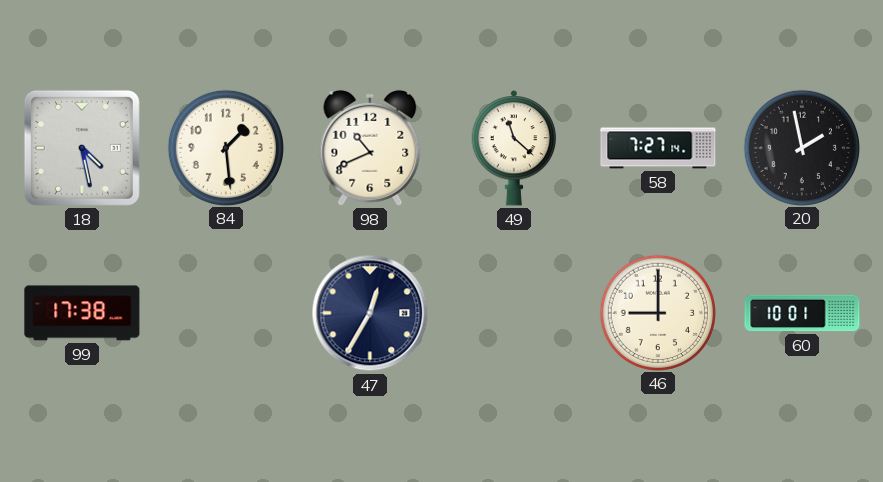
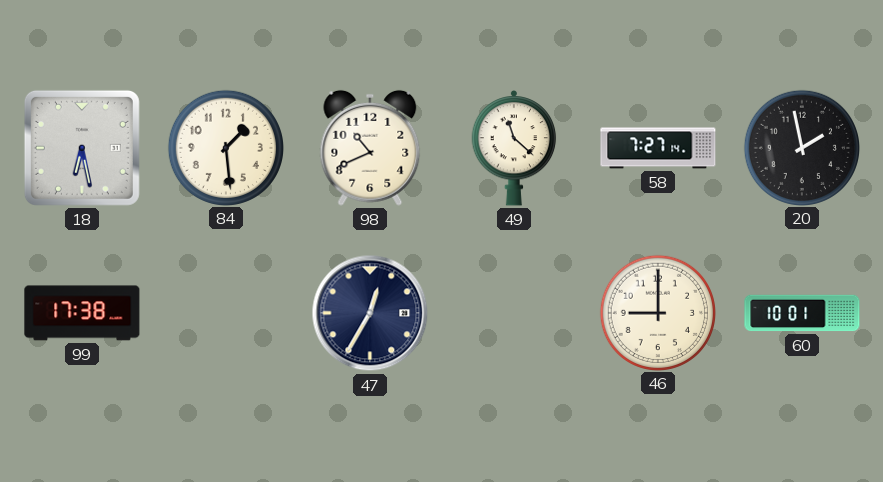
18: 4:28 -> 6:28
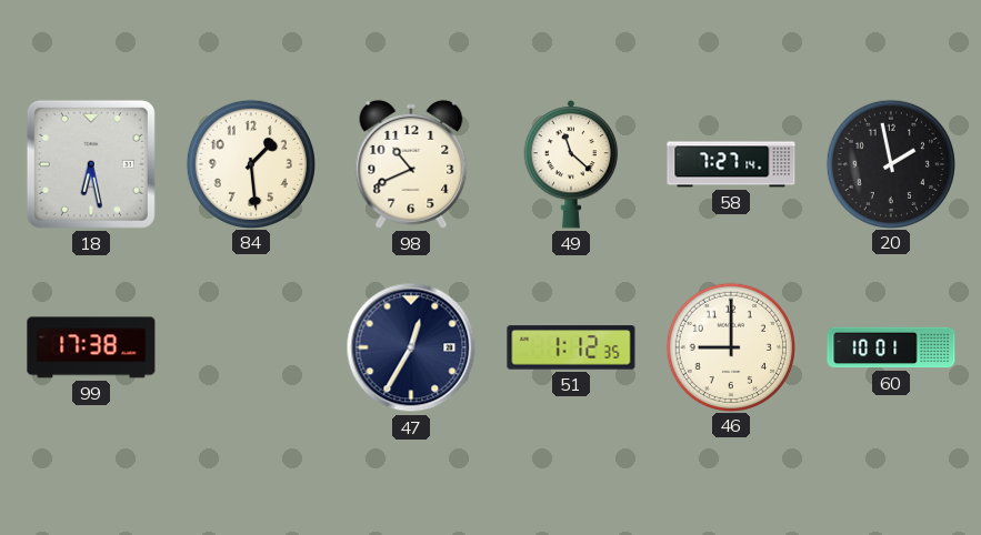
51: none -> 1:12
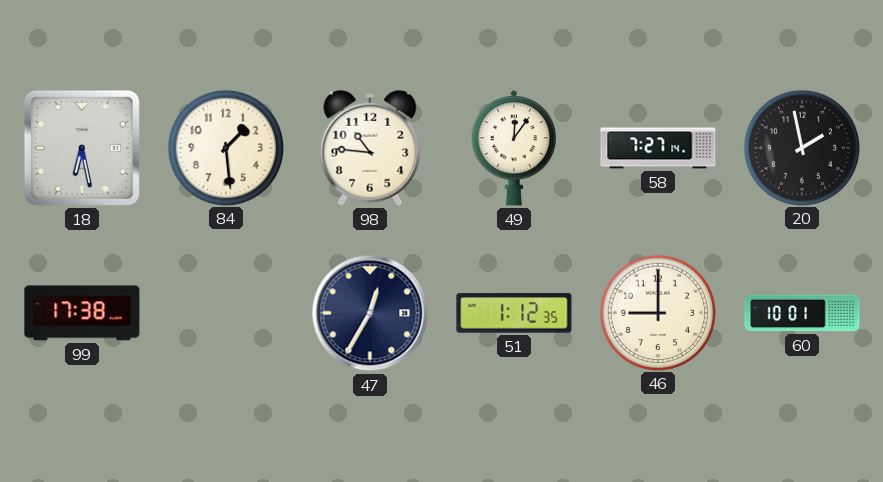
98: 10:41 -> 10:46
49: 11:22 -> 12:06
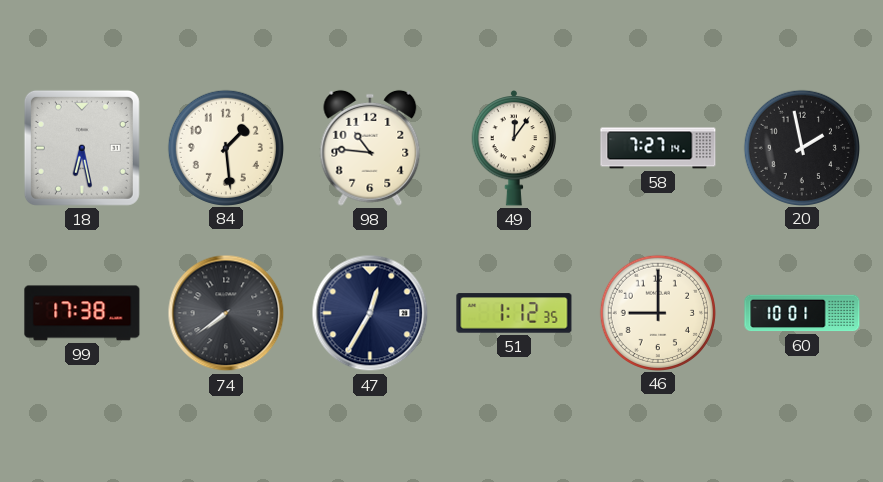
74: none -> 7:39
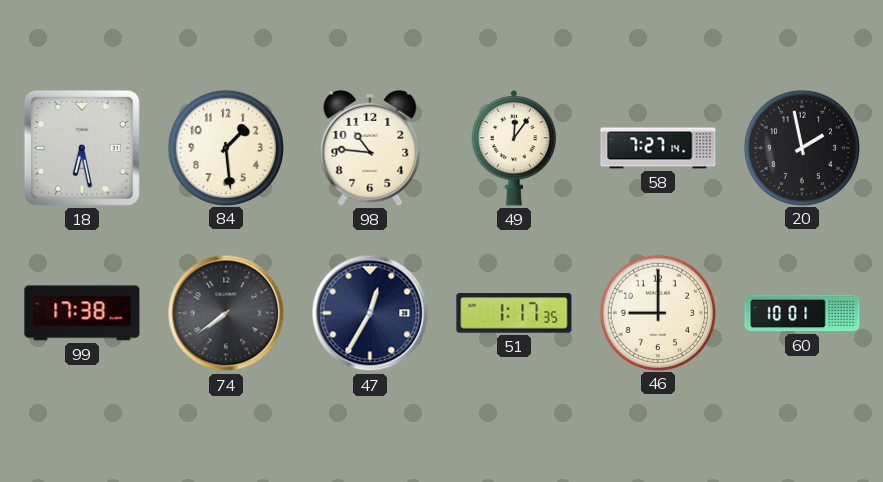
51: 1:12 -> 1:17
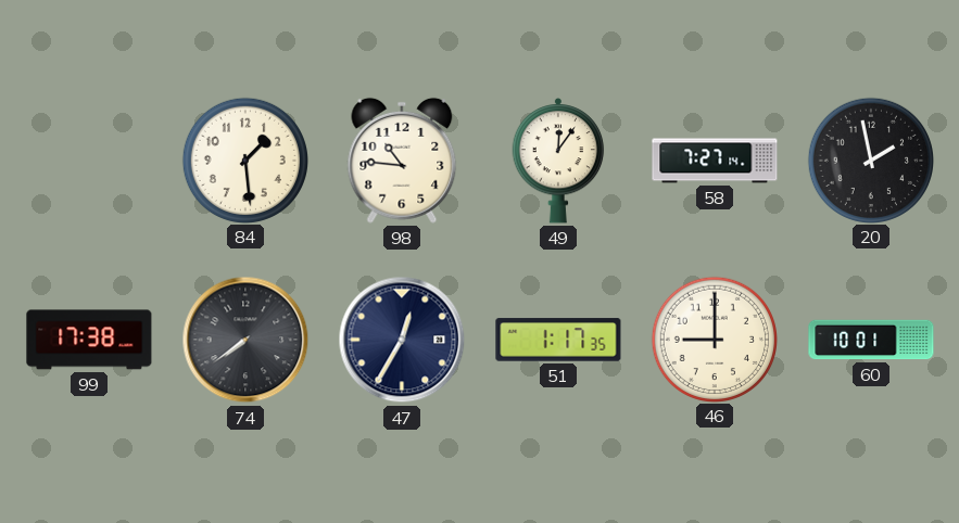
18: 6:28 -> none
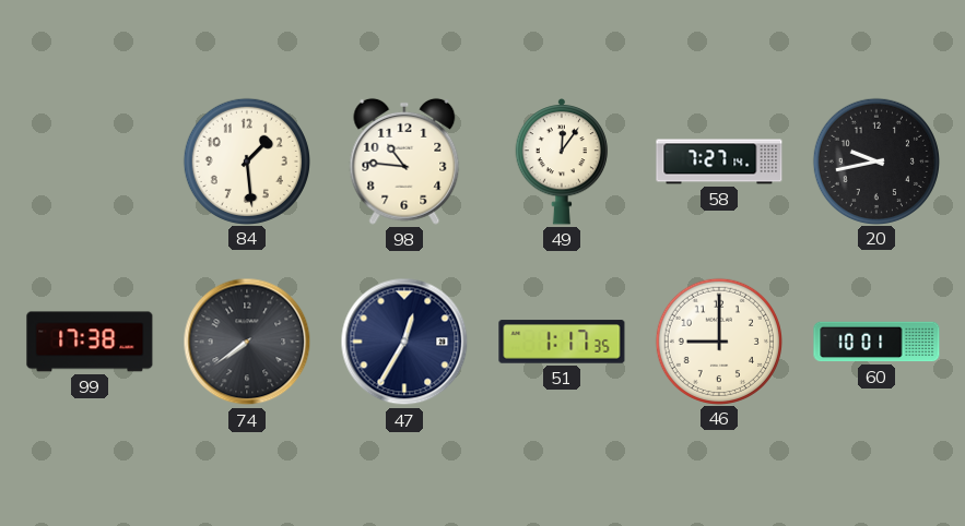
20: 1:58 -> 9:43
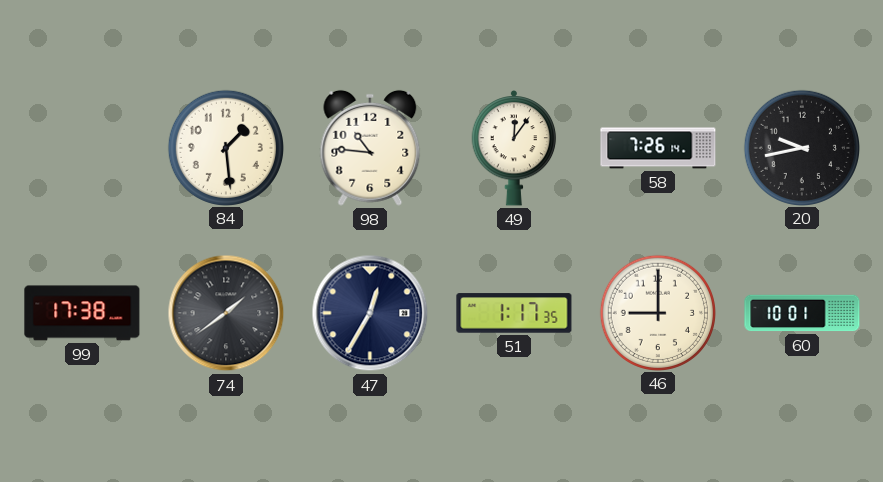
58: 7:27 -> 7:26
74: 7:39 -> 1:39
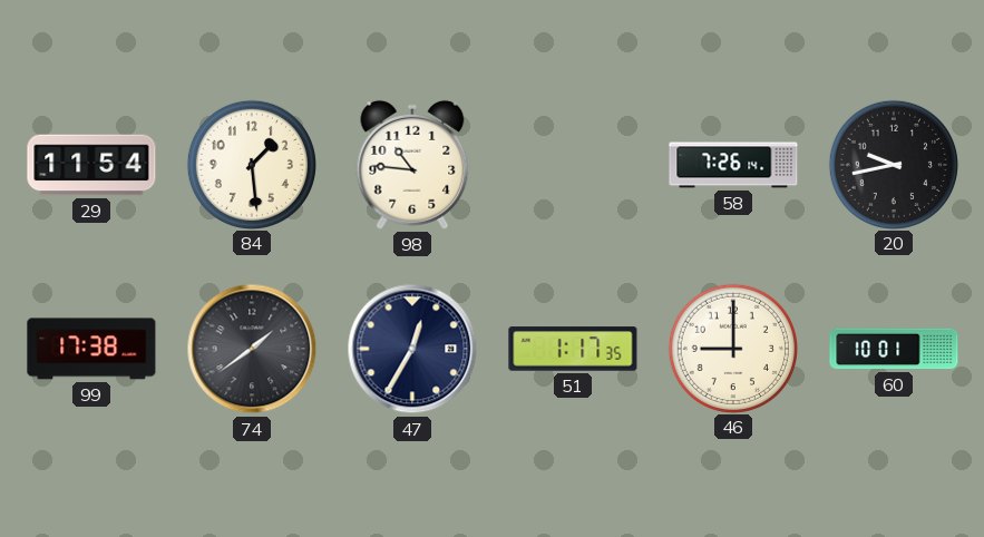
29: none -> 11:54
49: 12:06 -> none
